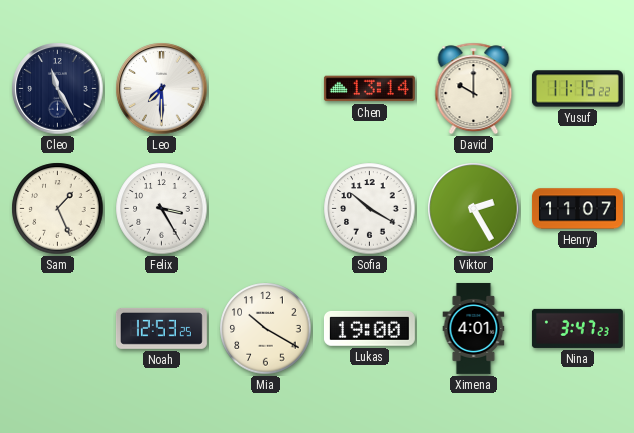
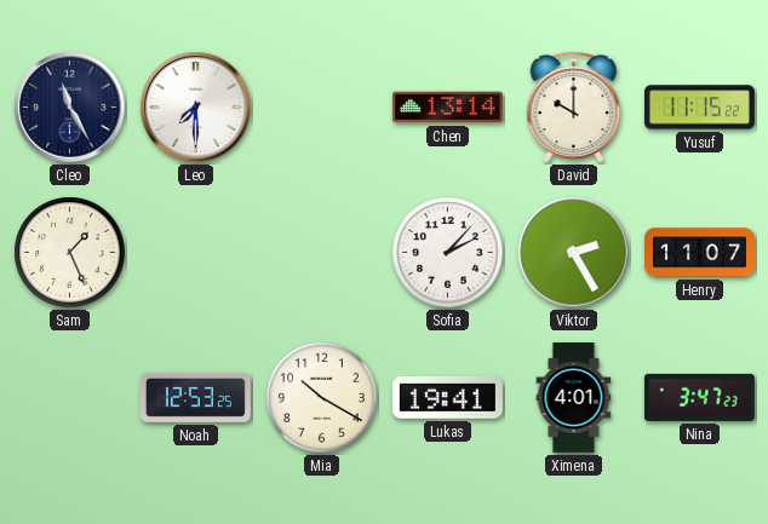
Felix: 3:25 -> none
Sofia: 10:20 -> 2:07
Lukas: 19:00 -> 19:41
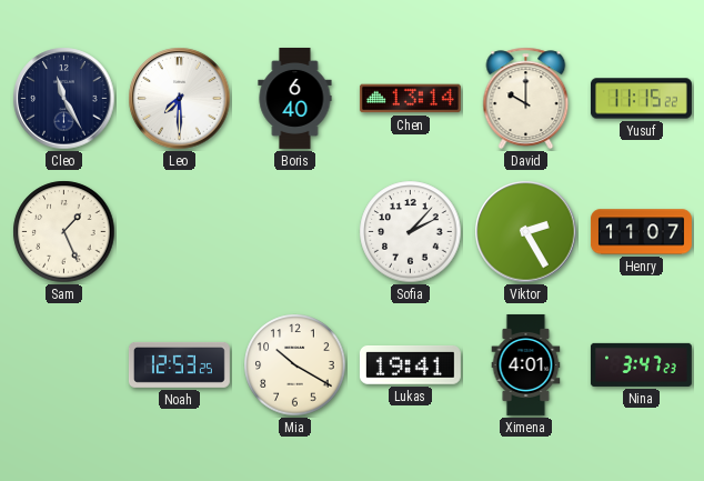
Boris: none -> 6:40
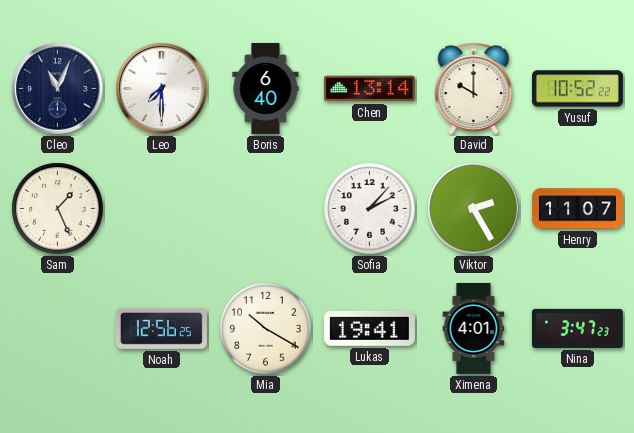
Cleo: 11:25 -> 11:04
Yusuf: 11:15 -> 10:52
Noah: 12:53 -> 12:56
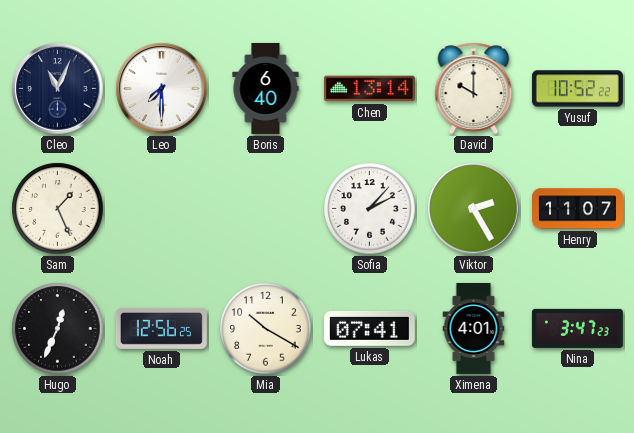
Hugo: none -> 12:34
Lukas: 19:41 -> 07:41
